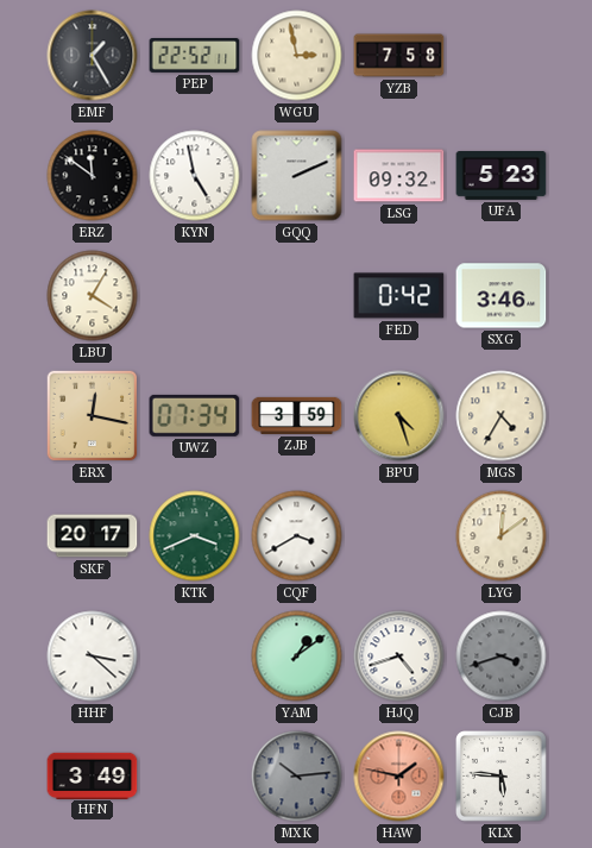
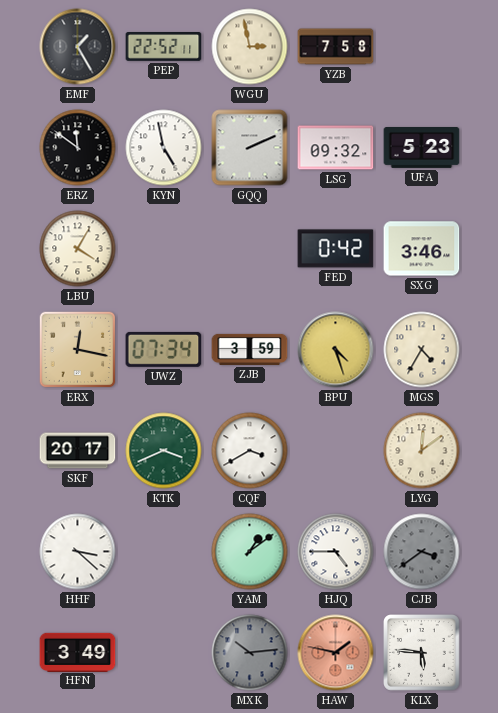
HJQ: 4:42 -> 4:45
CJB: 3:42 -> 3:39
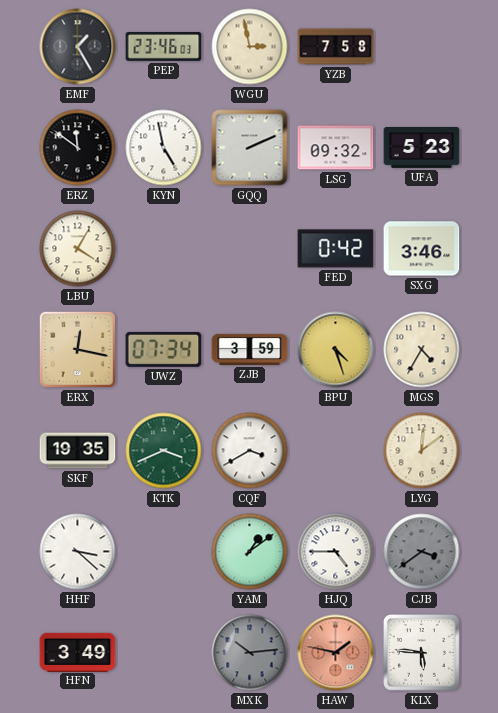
PEP: 22:52 -> 23:46
SKF: 20:17 -> 19:35
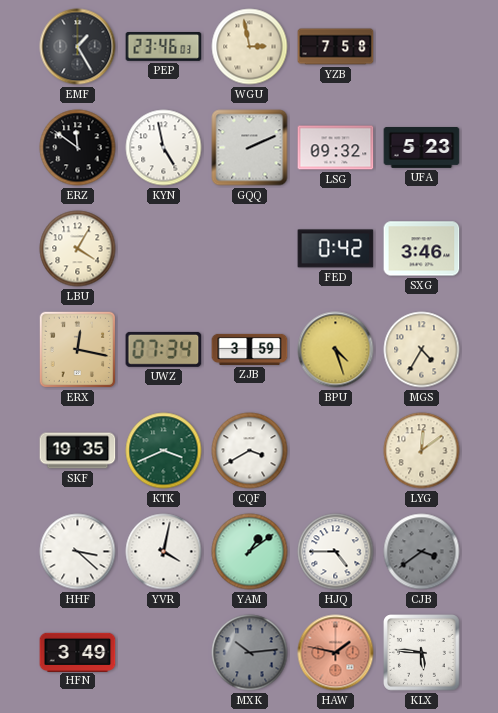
YVR: none -> 4:02
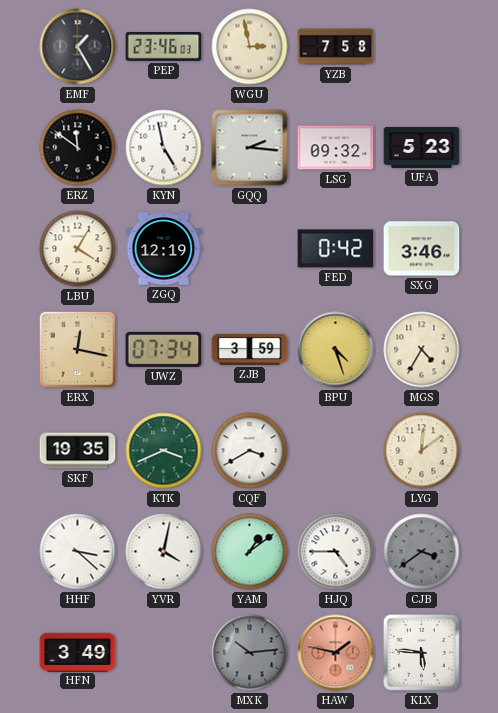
GQQ: 2:11 -> 2:16
ZGQ: none -> 12:19
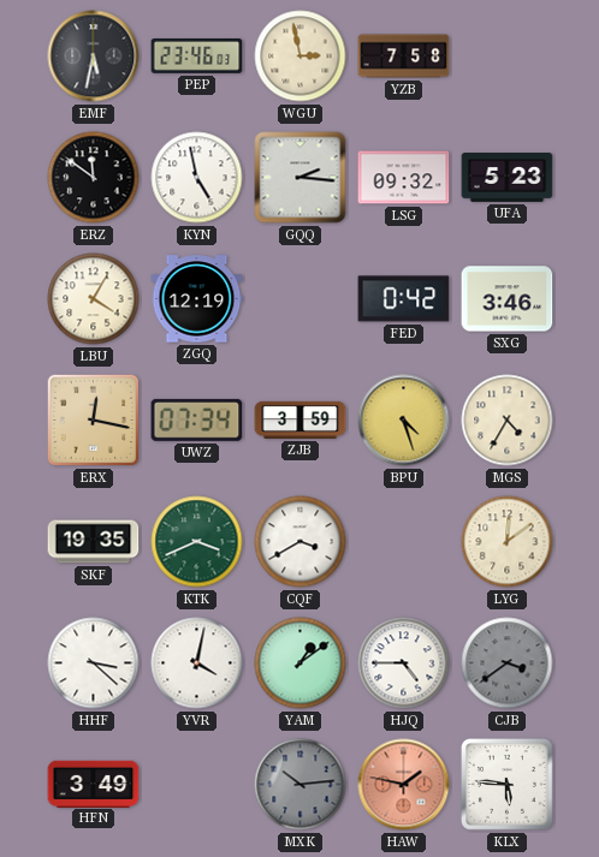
EMF: 1:25 -> 5:32
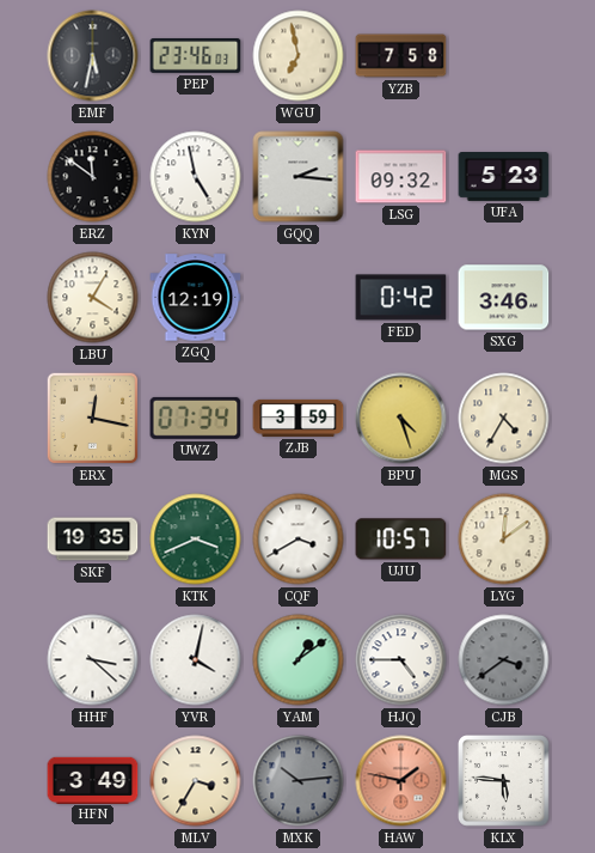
WGU: 2:58 -> 6:58
UJU: none -> 10:57
MLV: none -> 3:35
